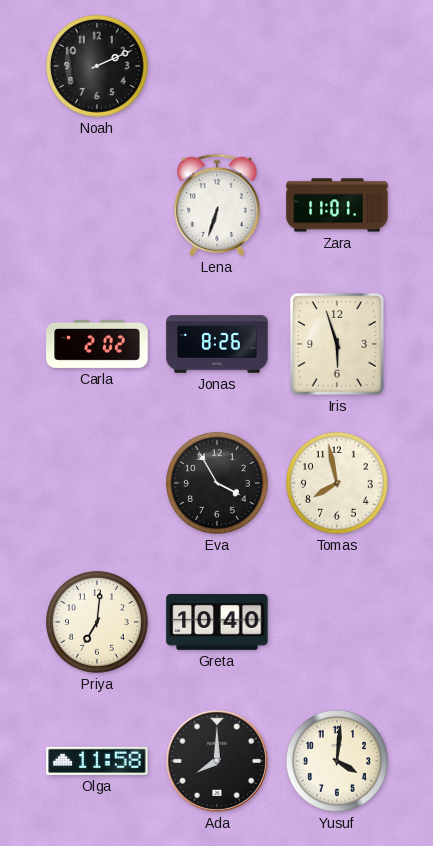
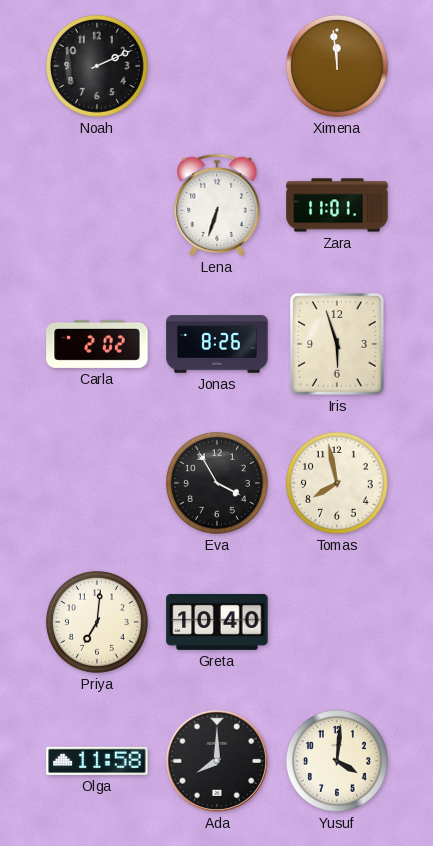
Ximena: none -> 11:59
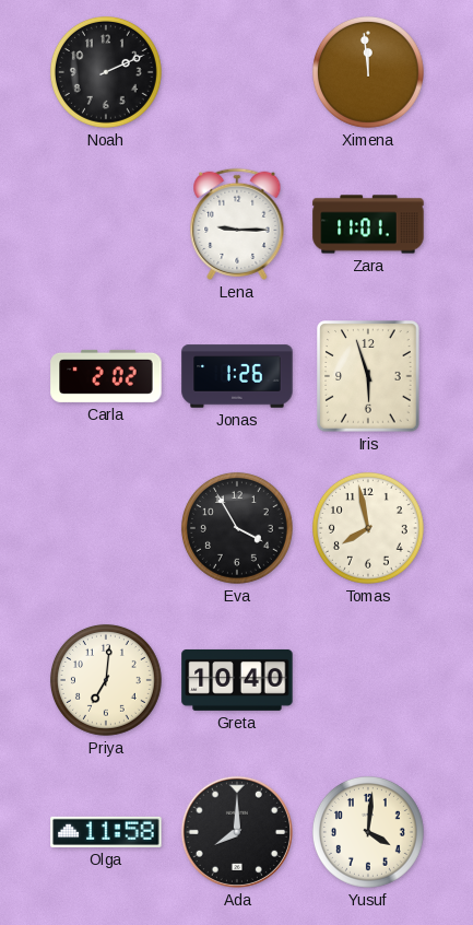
Lena: 6:33 -> 9:15
Jonas: 8:26 -> 1:26
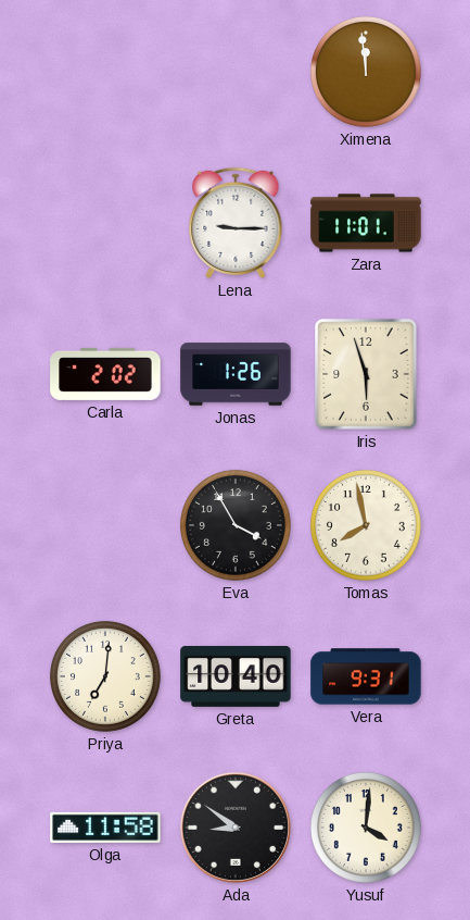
Noah: 2:11 -> none
Vera: none -> 9:31
Ada: 8:00 -> 8:51
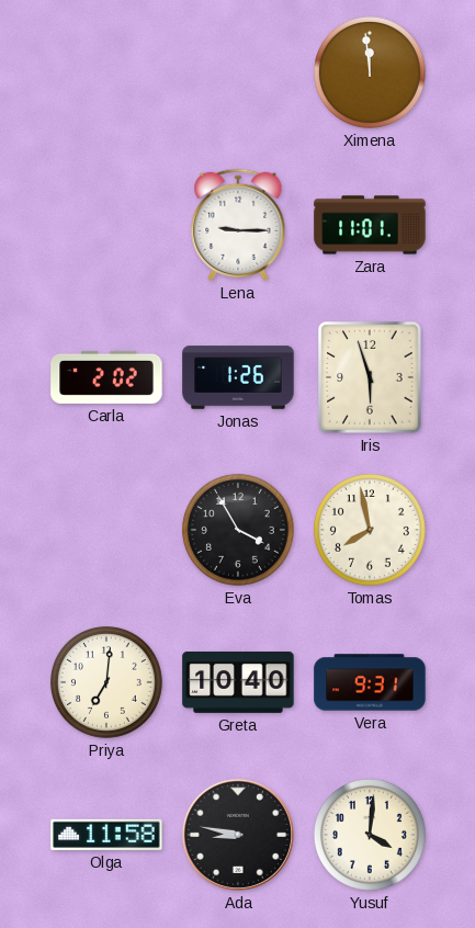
Ada: 8:51 -> 8:47
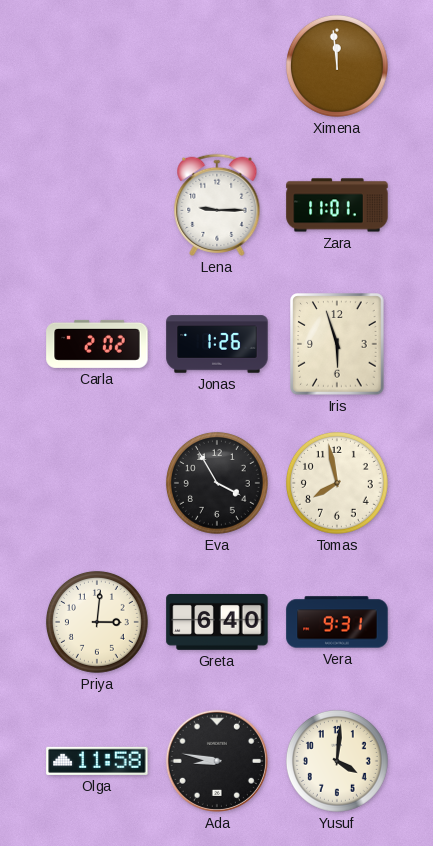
Priya: 7:01 -> 3:01
Greta: 10:40 -> 6:40
